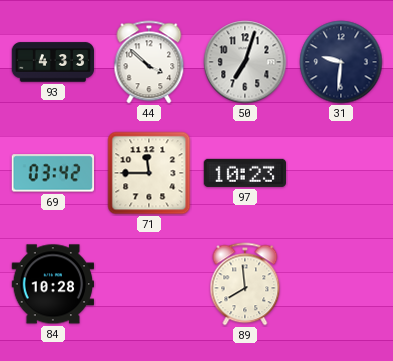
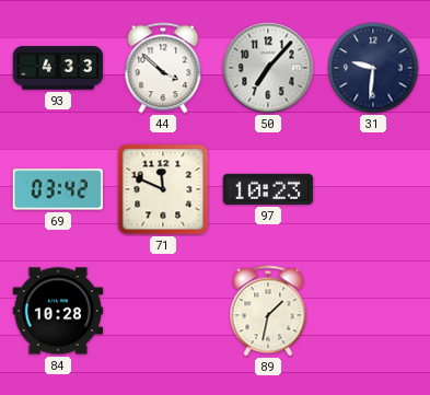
50: 7:03 -> 7:07
71: 11:45 -> 11:49
89: 7:59 -> 1:32
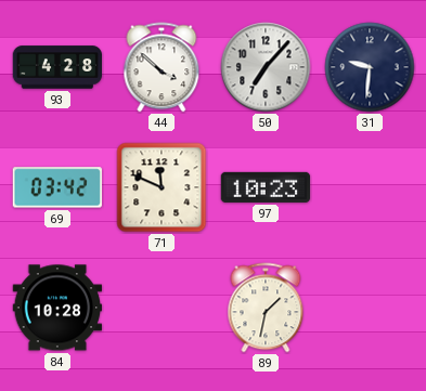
93: 4:33 -> 4:28
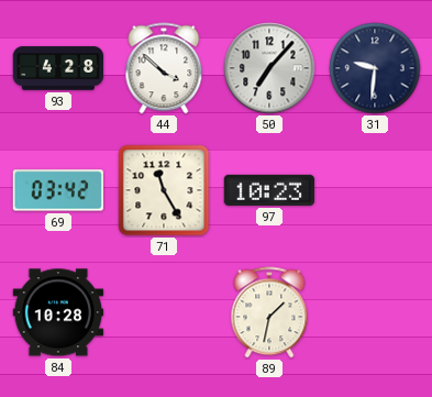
71: 11:49 -> 11:25
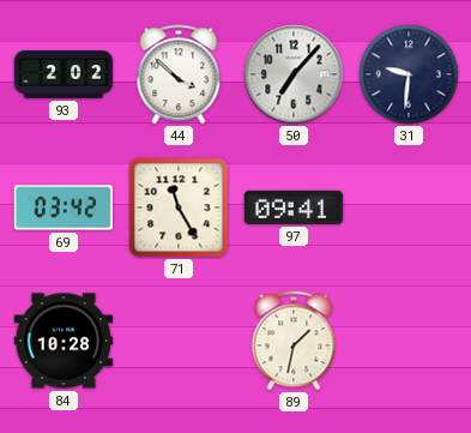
93: 4:28 -> 2:02
97: 10:23 -> 09:41
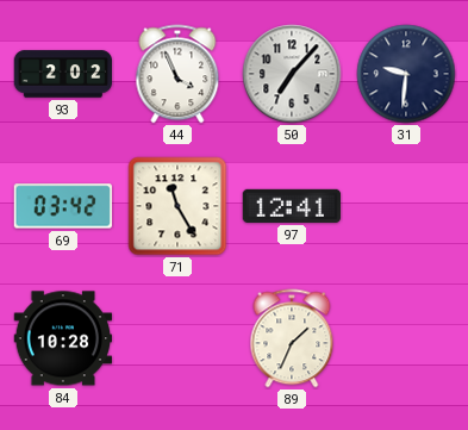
44: 3:52 -> 3:56
97: 09:41 -> 12:41
89: 1:32 -> 1:34
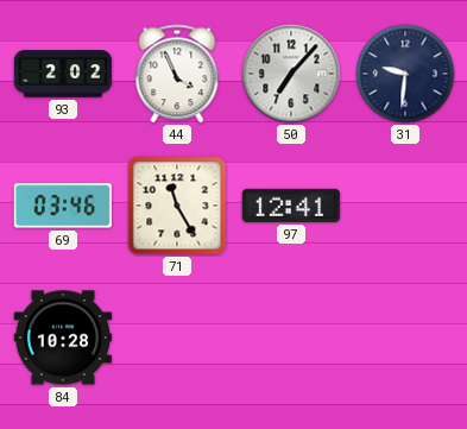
69: 03:42 -> 03:46
89: 1:34 -> none
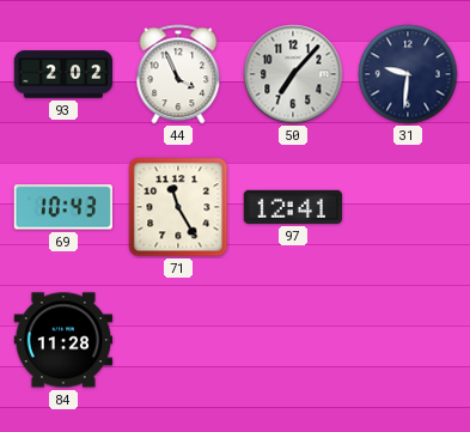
69: 03:46 -> 10:43
84: 10:28 -> 11:28
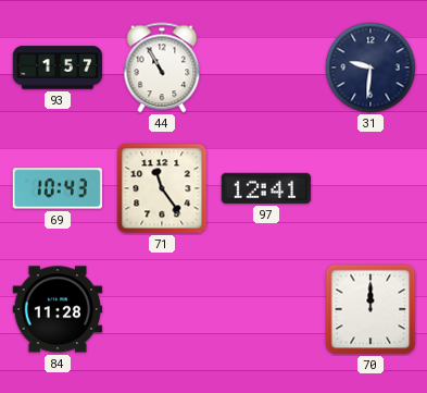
93: 2:02 -> 1:57
44: 3:56 -> 10:55
50: 7:07 -> none
71: 11:25 -> 11:24
70: none -> 12:00
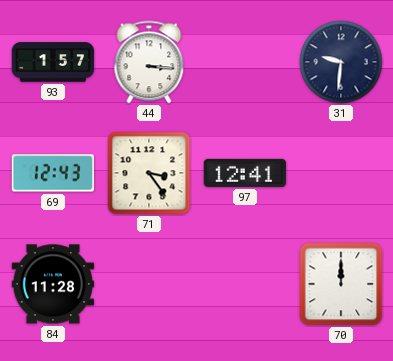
44: 10:55 -> 3:16
69: 10:43 -> 12:43
71: 11:24 -> 3:24
